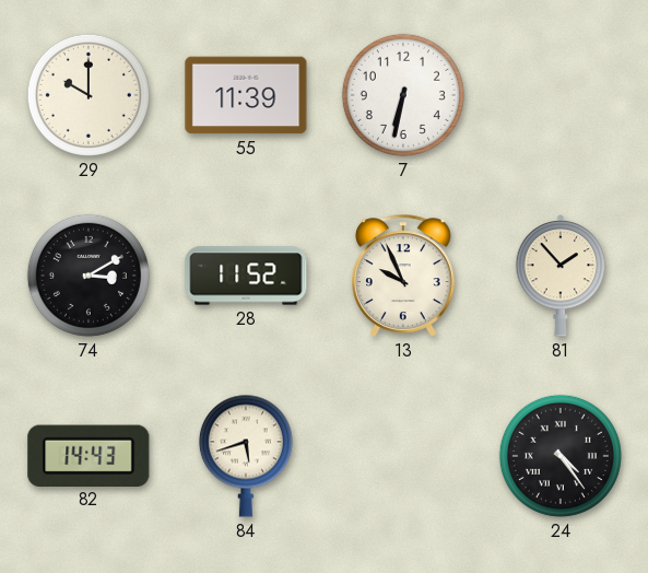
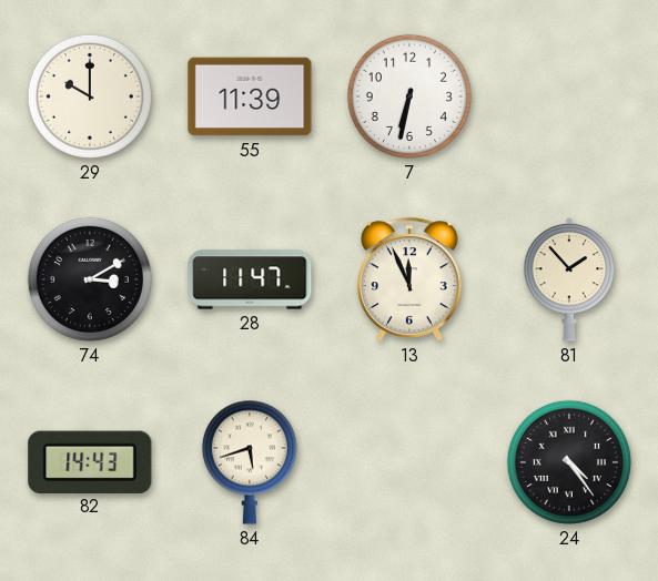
28: 11:52 -> 11:47
13: 9:56 -> 11:56
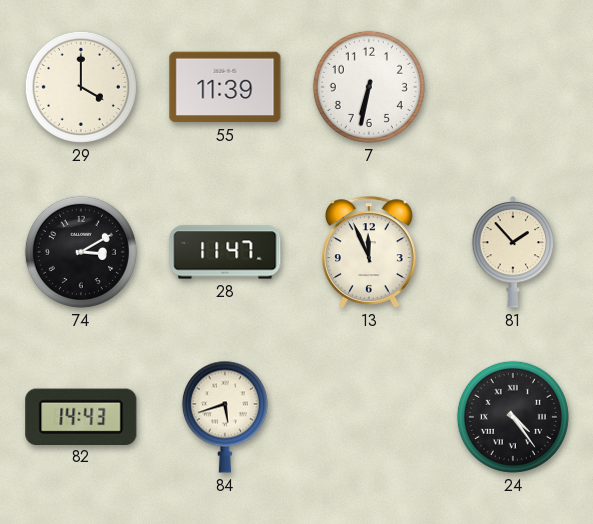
29: 10:00 -> 4:00
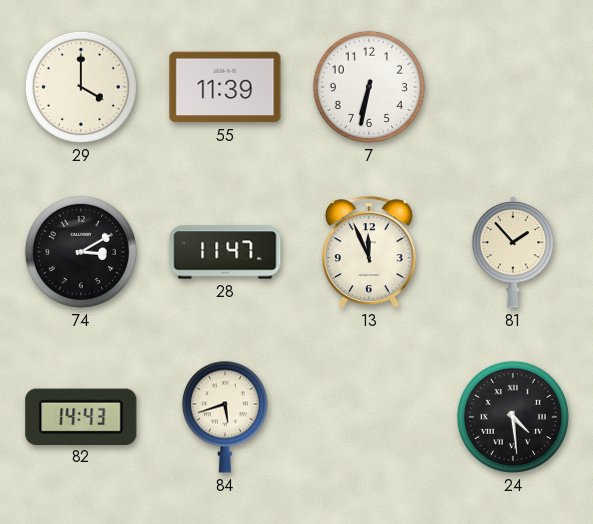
24: 4:24 -> 4:29
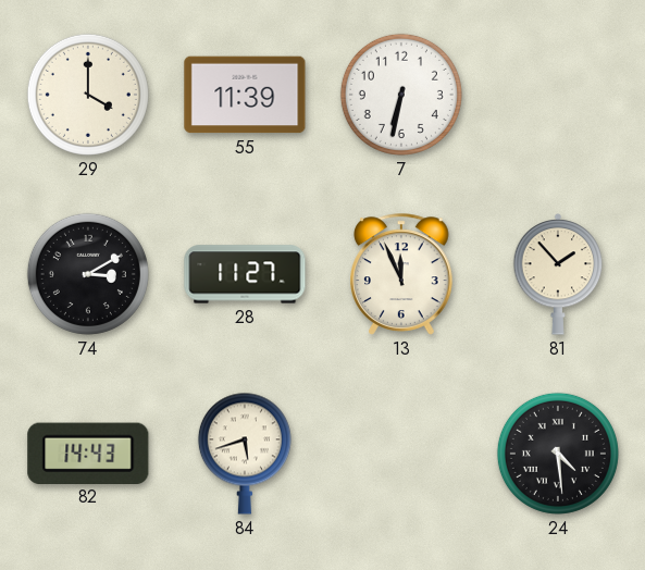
28: 11:47 -> 11:27
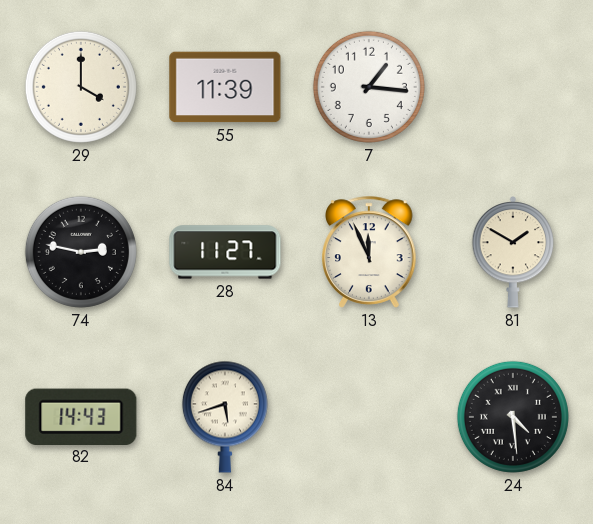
7: 6:32 -> 1:16
74: 3:10 -> 2:47
81: 1:53 -> 1:50
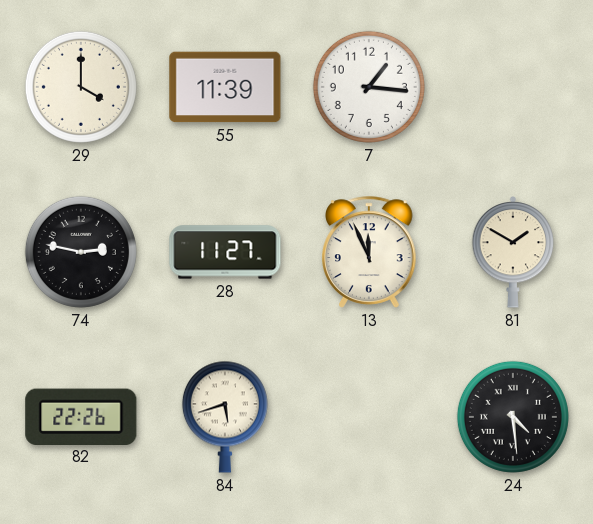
82: 14:43 -> 22:26
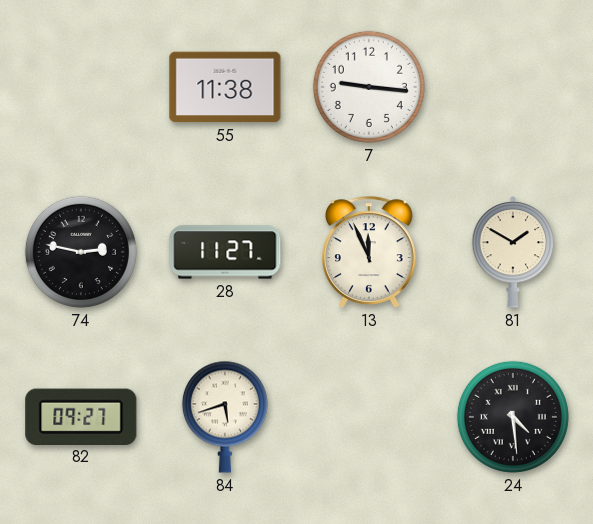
29: 4:00 -> none
55: 11:39 -> 11:38
7: 1:16 -> 9:16
82: 22:26 -> 09:27
